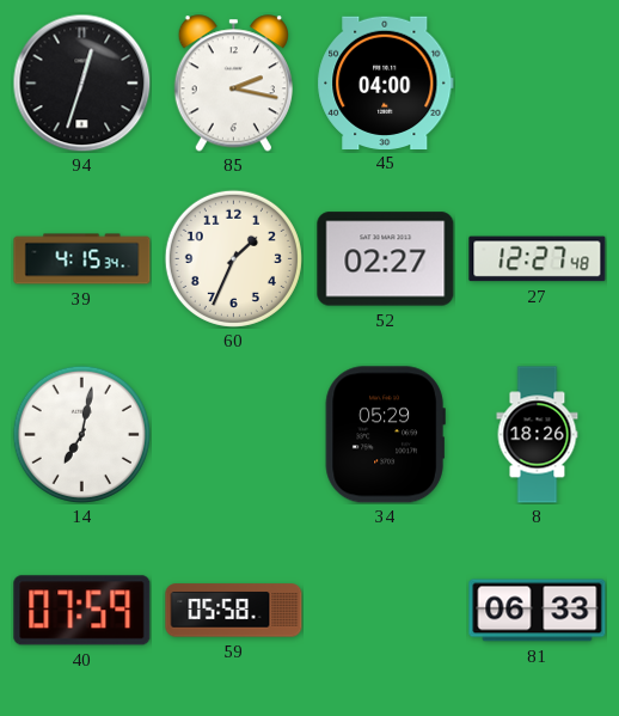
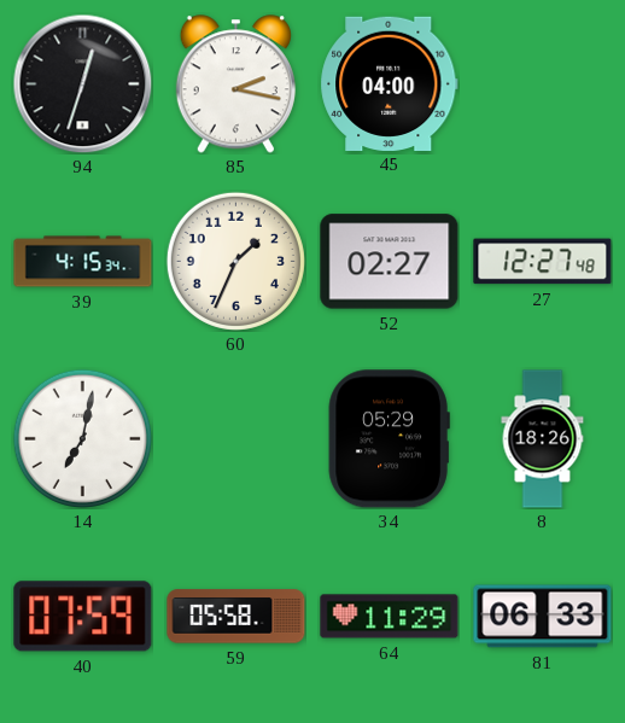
64: none -> 11:29
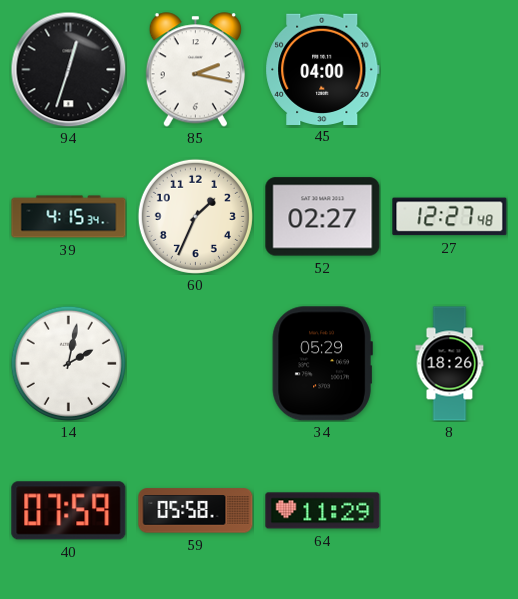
14: 7:02 -> 2:02
81: 06:33 -> none
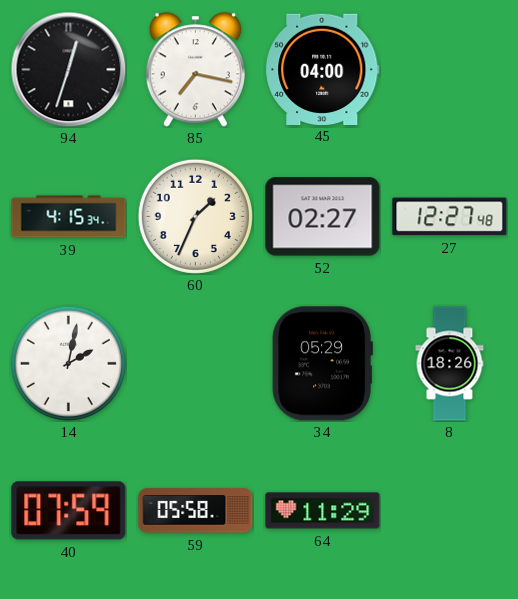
85: 2:17 -> 7:17
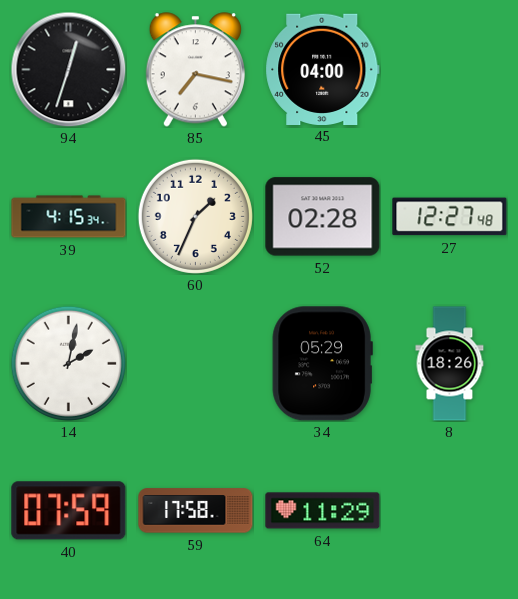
52: 02:27 -> 02:28
59: 05:58 -> 17:58
